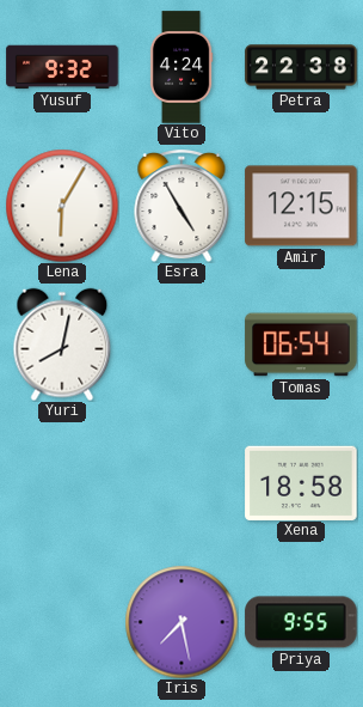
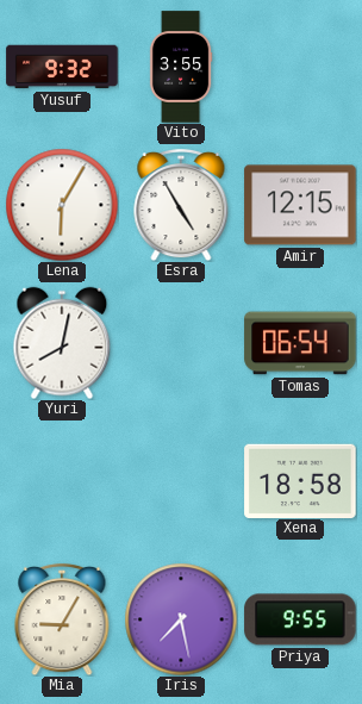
Vito: 4:24 -> 3:55
Petra: 22:38 -> none
Mia: none -> 9:05
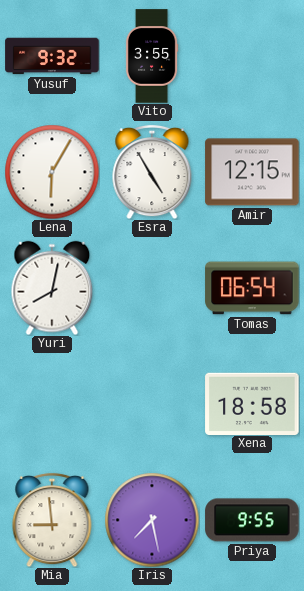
Mia: 9:05 -> 8:59
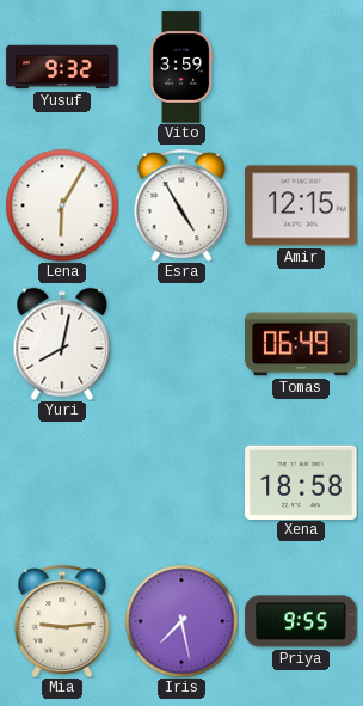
Vito: 3:55 -> 3:59
Tomas: 06:54 -> 06:49
Mia: 8:59 -> 9:14
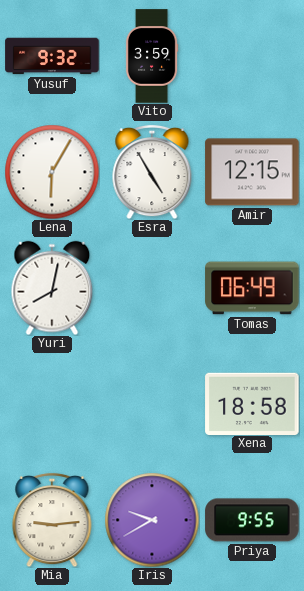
Iris: 7:28 -> 9:40
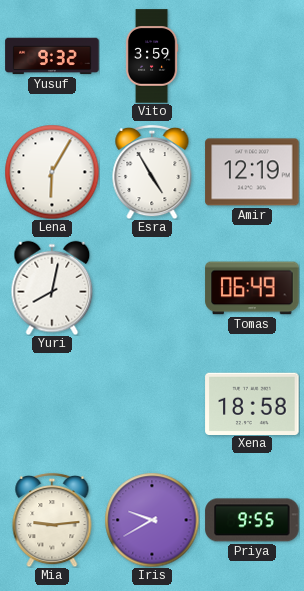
Amir: 12:15 -> 12:19
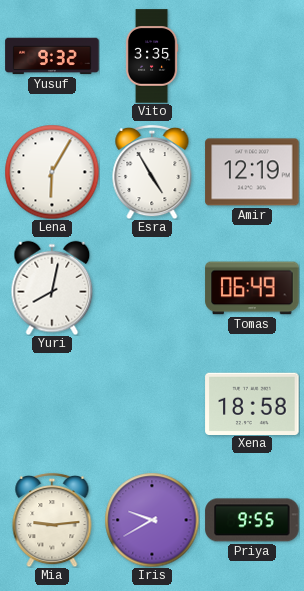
Vito: 3:59 -> 3:35
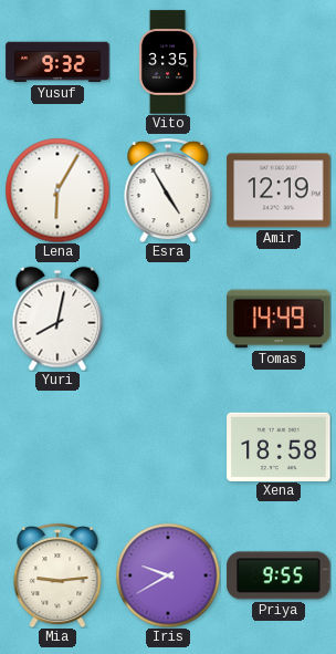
Tomas: 06:49 -> 14:49
